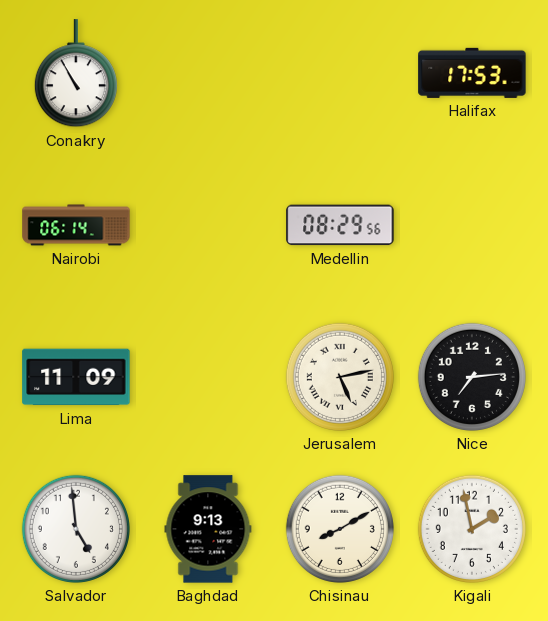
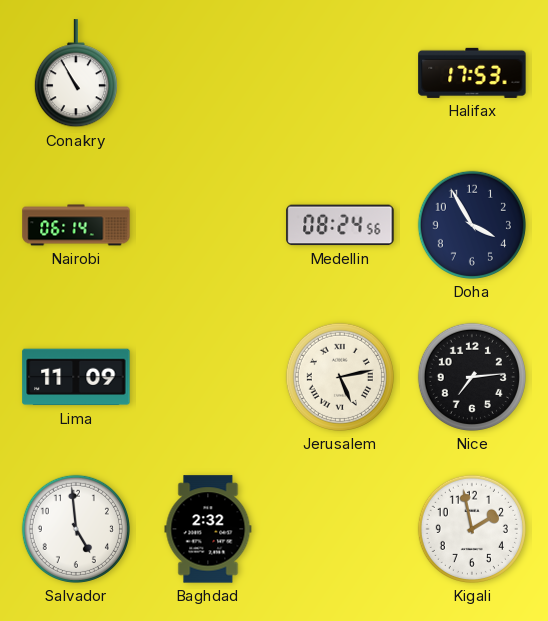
Medellin: 08:29 -> 08:24
Doha: none -> 3:55
Baghdad: 9:13 -> 2:32
Chisinau: 8:10 -> none
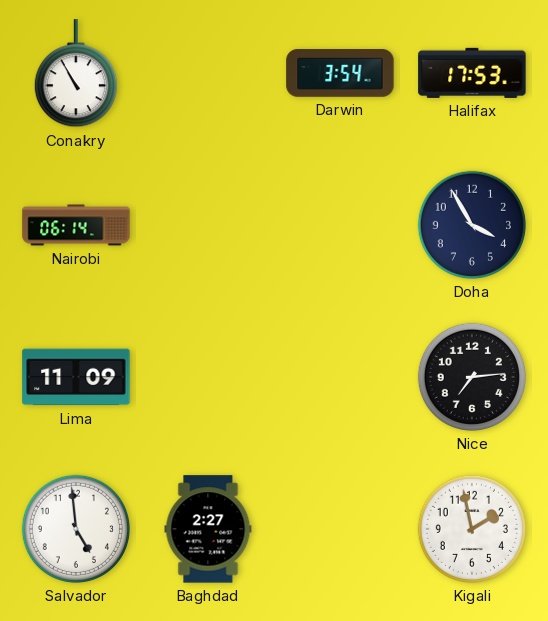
Darwin: none -> 3:54
Medellin: 08:24 -> none
Jerusalem: 5:13 -> none
Baghdad: 2:32 -> 2:27
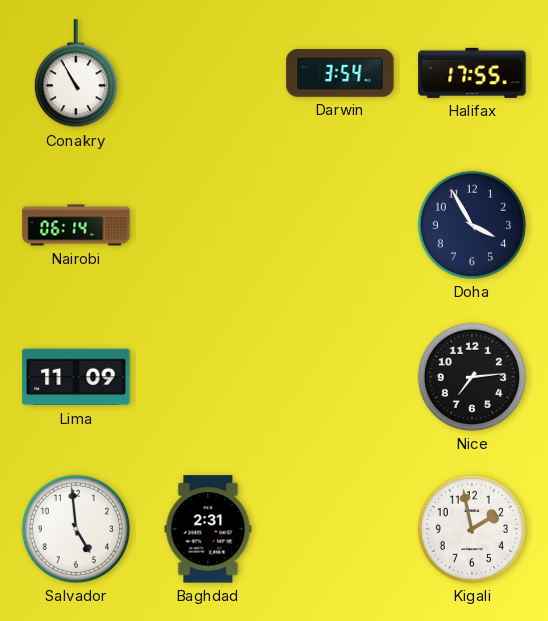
Halifax: 17:53 -> 17:55
Baghdad: 2:27 -> 2:31
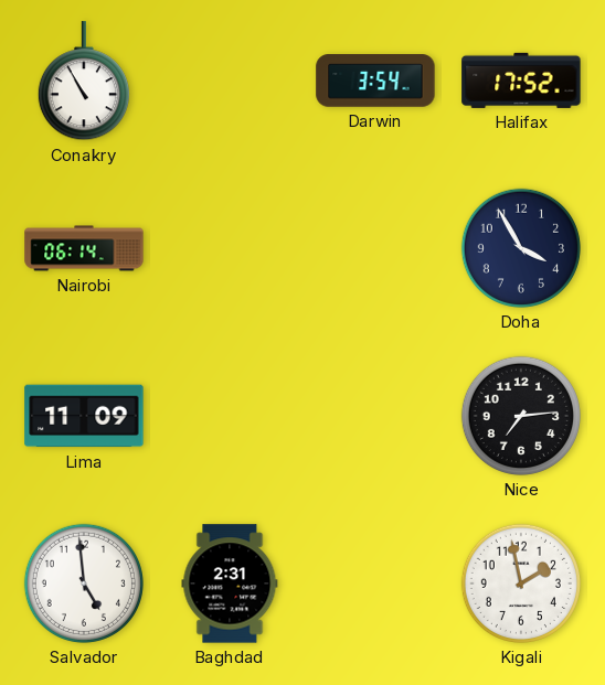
Halifax: 17:55 -> 17:52
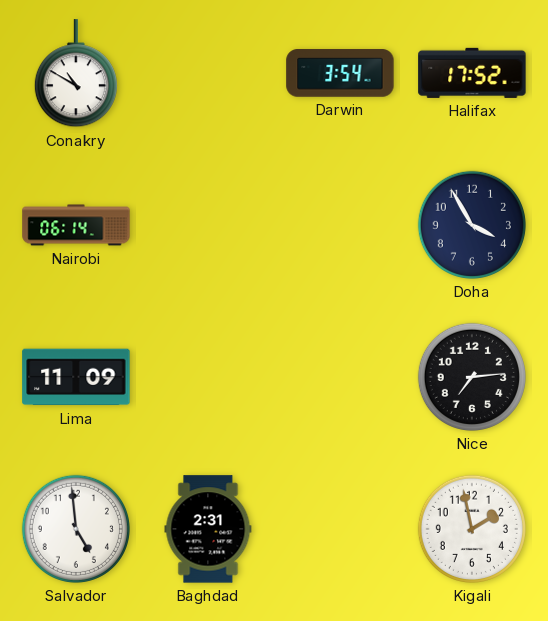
Conakry: 10:55 -> 10:50
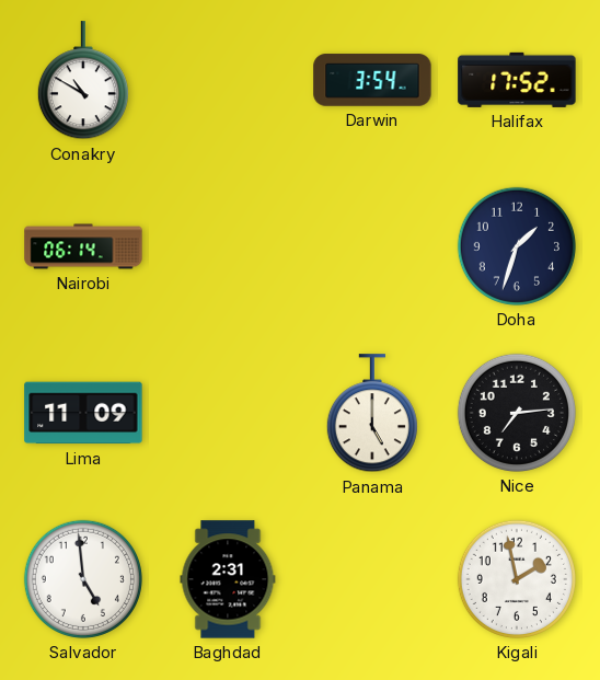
Doha: 3:55 -> 1:33
Panama: none -> 5:00
